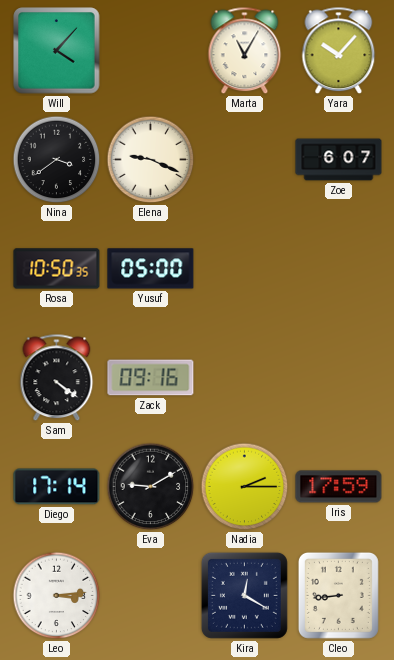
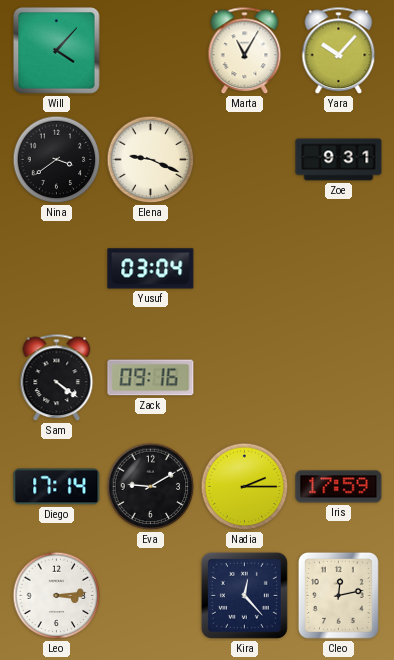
Zoe: 6:07 -> 9:31
Rosa: 10:50 -> none
Yusuf: 05:00 -> 03:04
Kira: 12:20 -> 12:23
Cleo: 8:44 -> 12:13
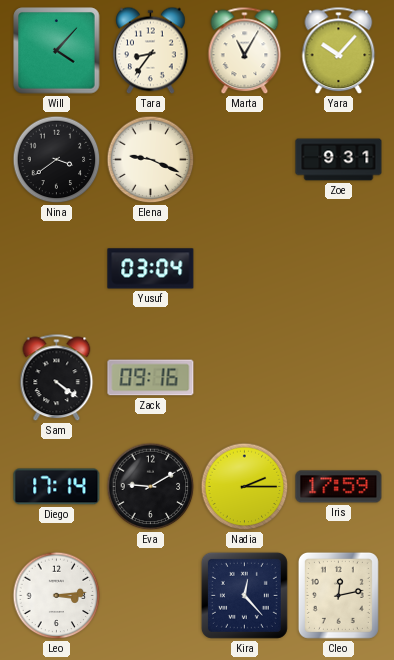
Tara: none -> 8:36
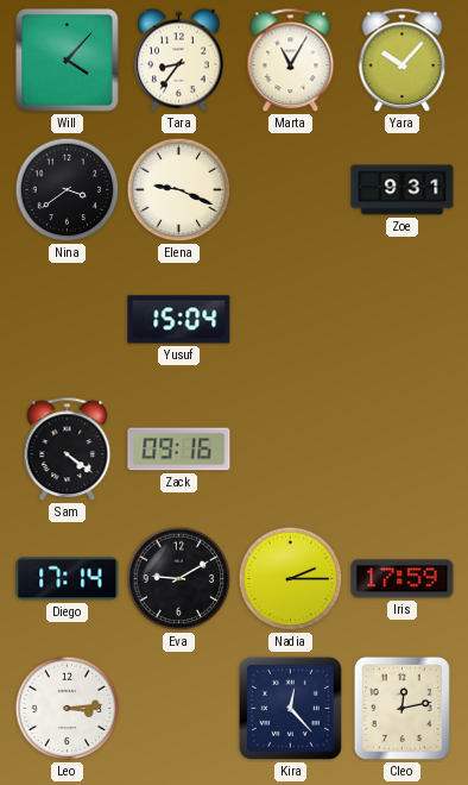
Yusuf: 03:04 -> 15:04
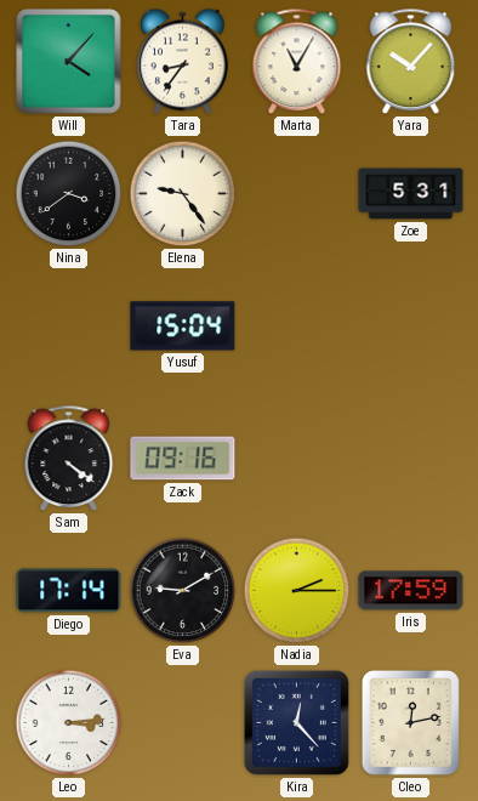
Elena: 9:19 -> 9:24
Zoe: 9:31 -> 5:31
